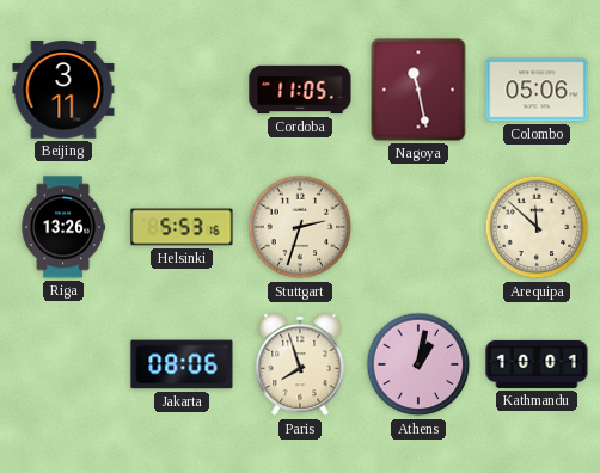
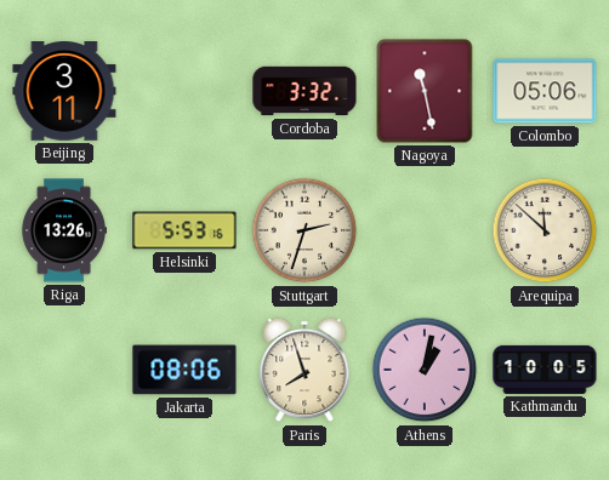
Cordoba: 11:05 -> 3:32
Kathmandu: 10:01 -> 10:05
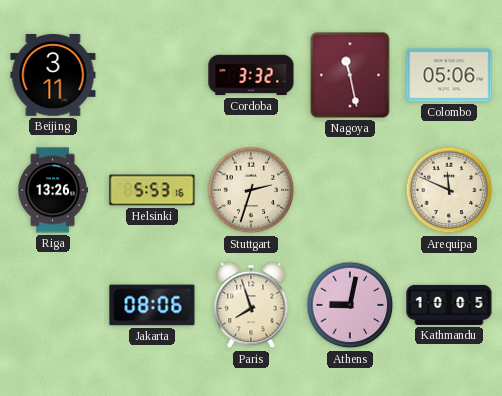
Arequipa: 11:52 -> 11:49
Athens: 1:02 -> 9:02
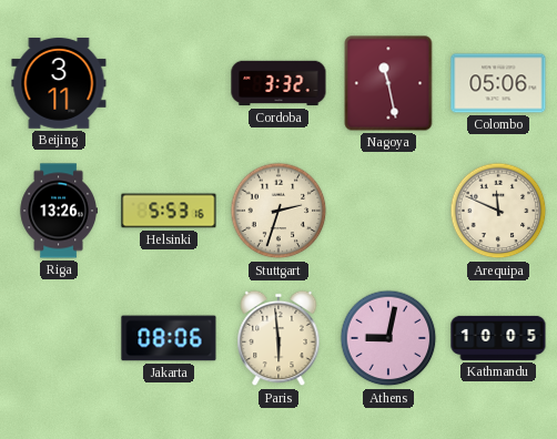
Paris: 7:57 -> 5:59
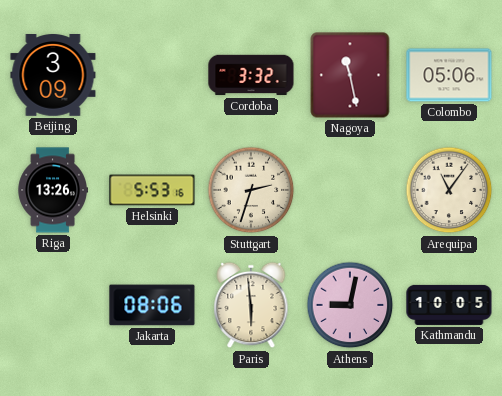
Beijing: 3:11 -> 3:09
Arequipa: 11:49 -> 11:06
